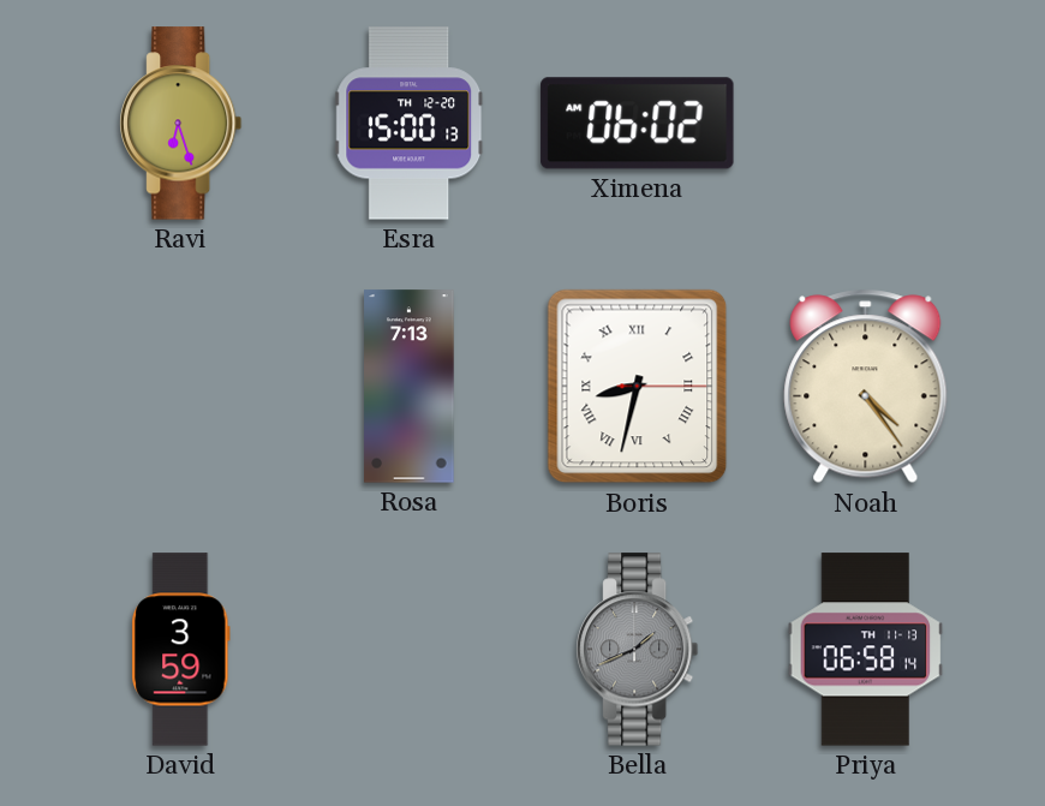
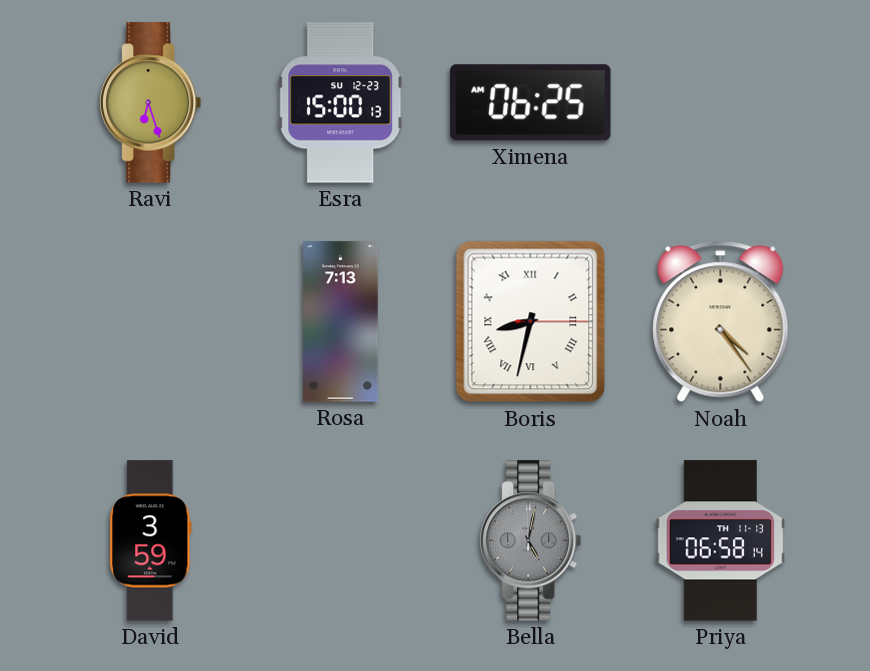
Esra date: TH 12-20 -> SU 12-23
Ximena: 06:02 -> 06:25
Bella: 1:41 -> 5:02
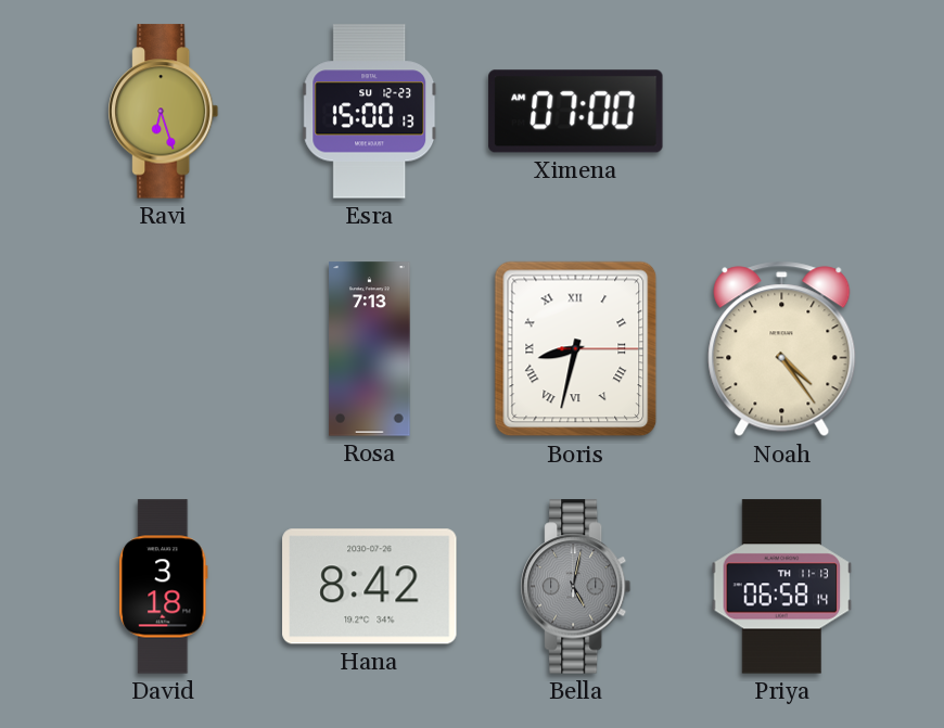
Ximena: 06:25 -> 07:00
David: 3:59 -> 3:18
Hana: none -> 8:42
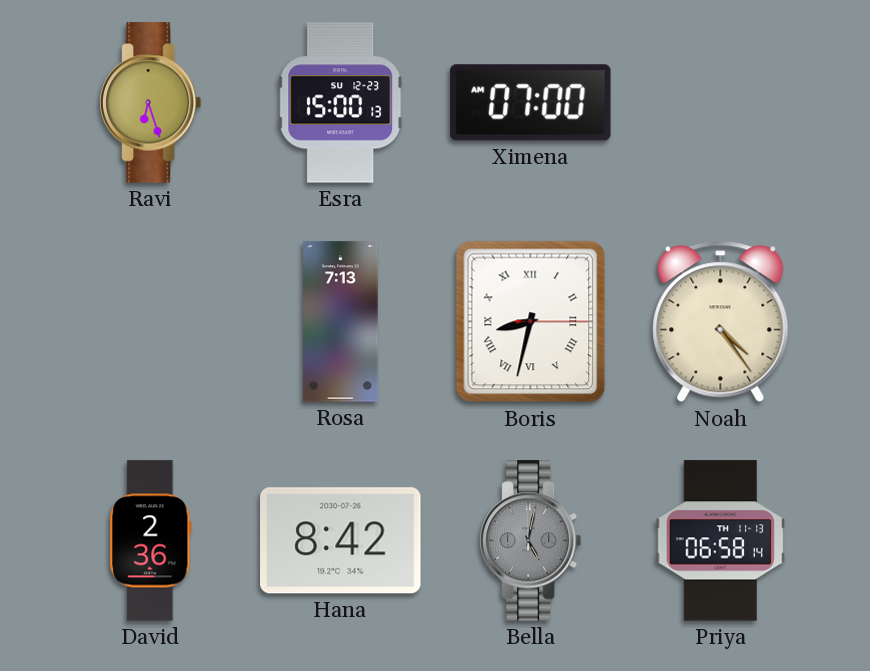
David: 3:18 -> 2:36
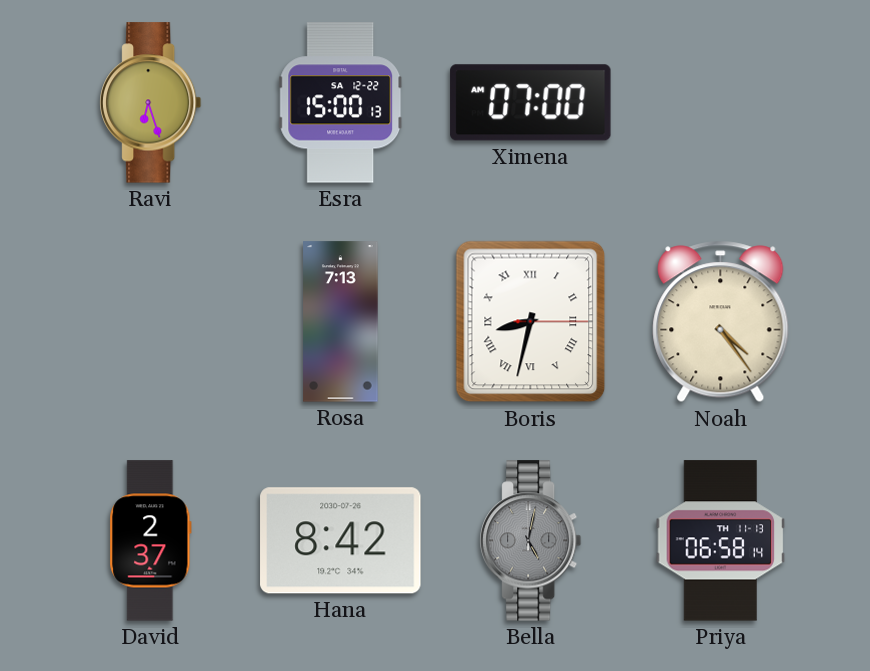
Esra date: SU 12-23 -> SA 12-22
David: 2:36 -> 2:37
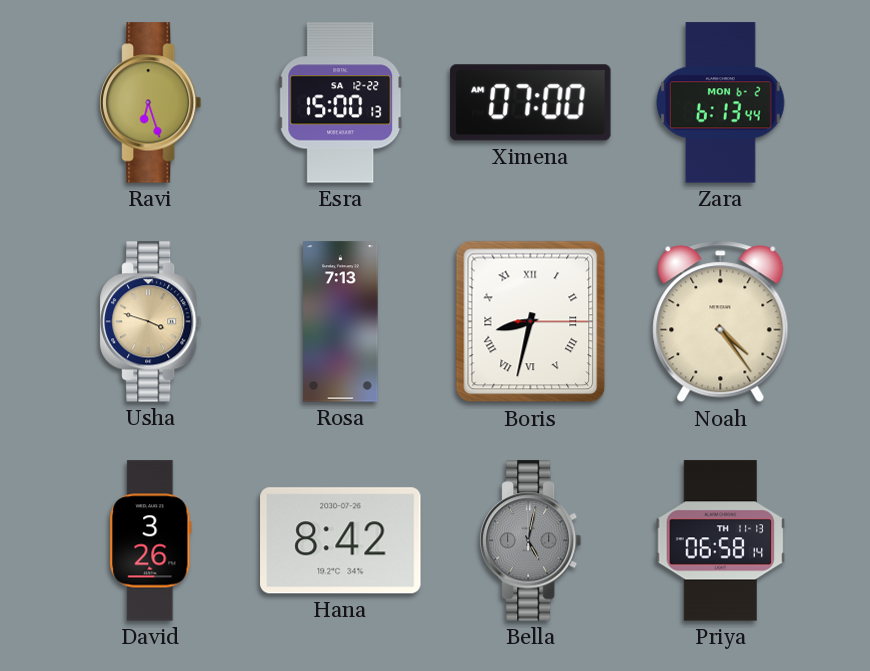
Zara: none -> 6:13
Usha: none -> 3:48
David: 2:37 -> 3:26
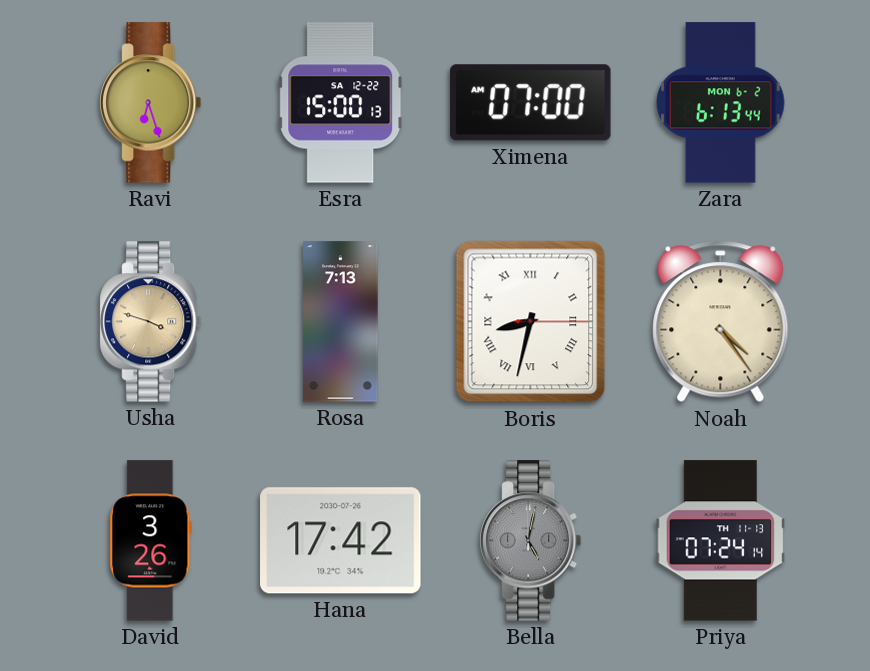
Hana: 8:42 -> 17:42
Priya: 06:58 -> 07:24
